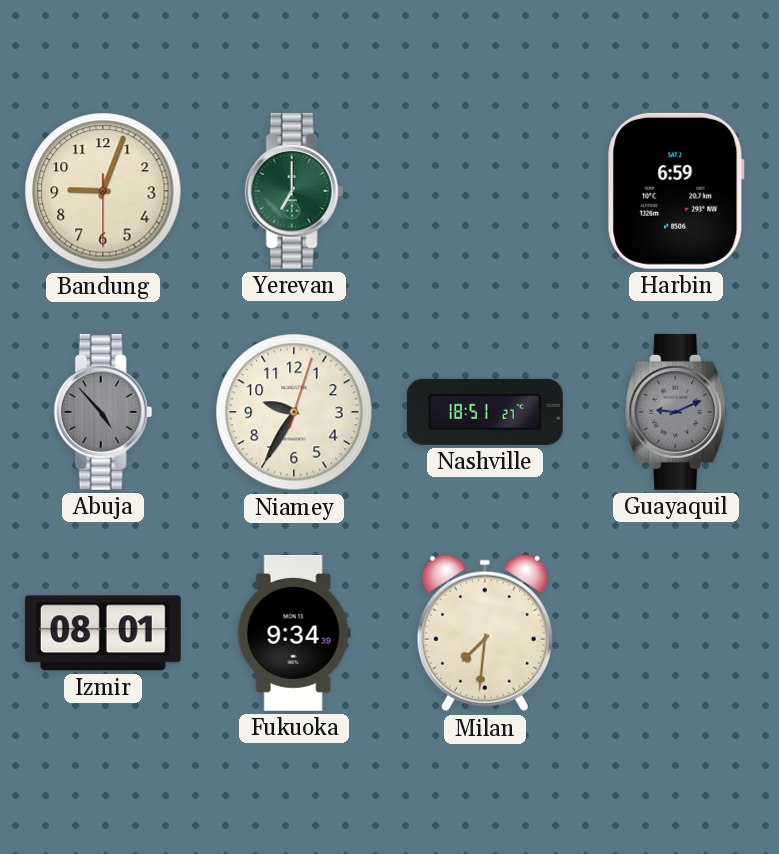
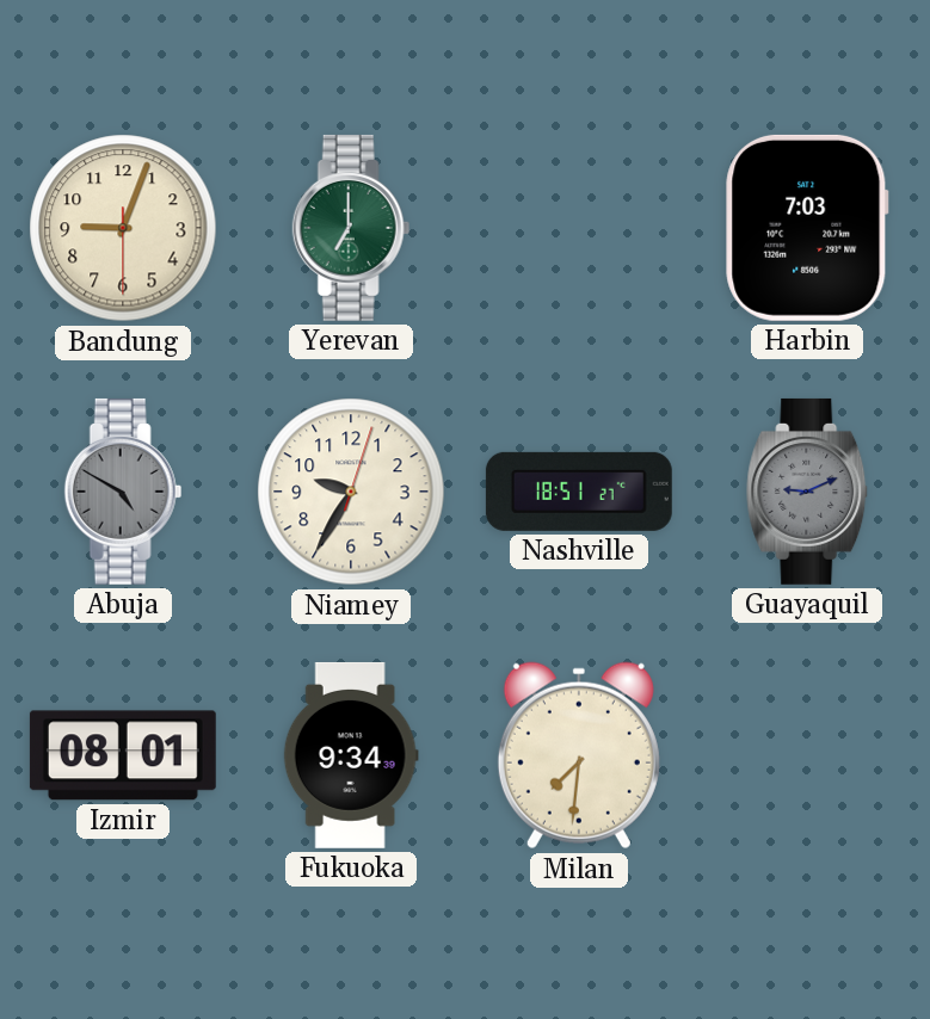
Harbin: 6:59 -> 7:03
Abuja: 4:53 -> 4:50
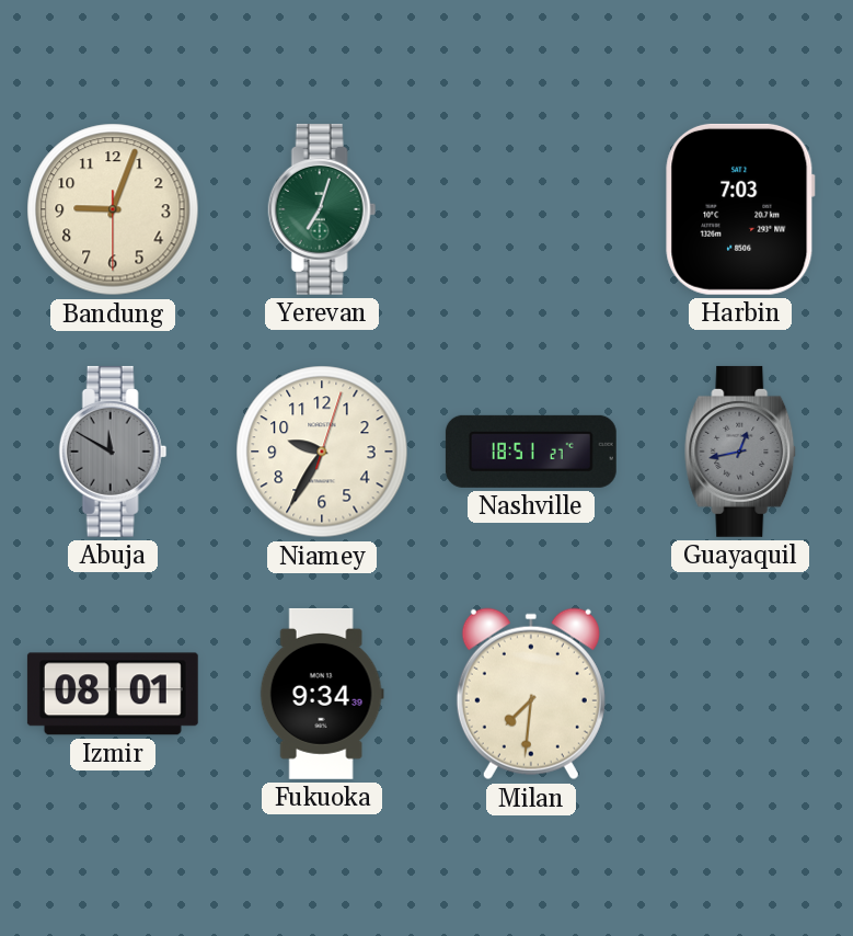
Yerevan: 7:00 -> 7:03
Abuja: 4:50 -> 11:50
Guayaquil: 9:11 -> 12:43
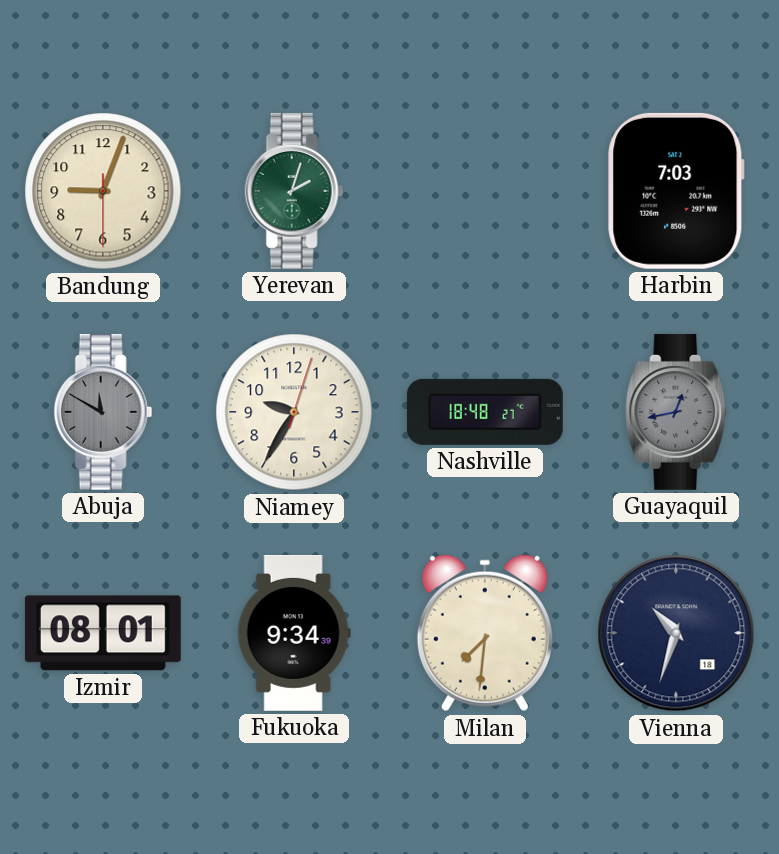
Yerevan: 7:03 -> 2:03
Nashville: 18:51 -> 18:48
Vienna: none -> 10:33
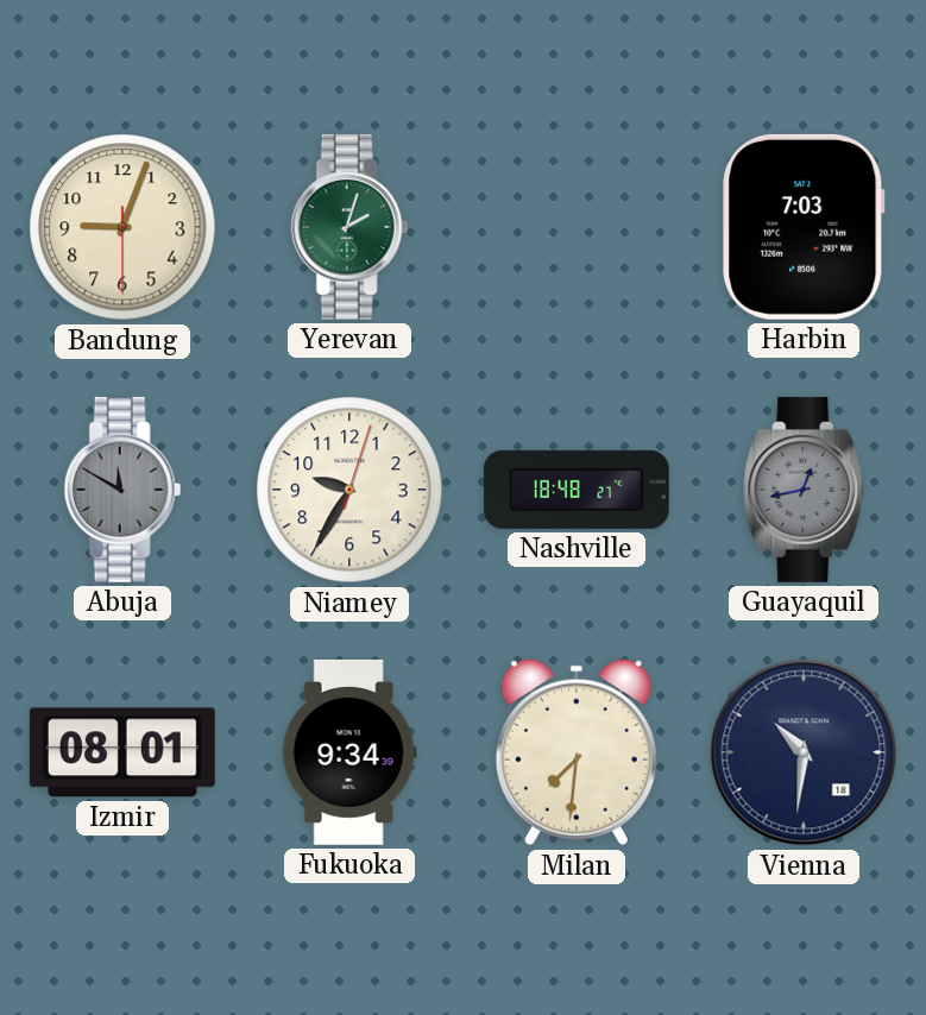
Vienna: 10:33 -> 10:31
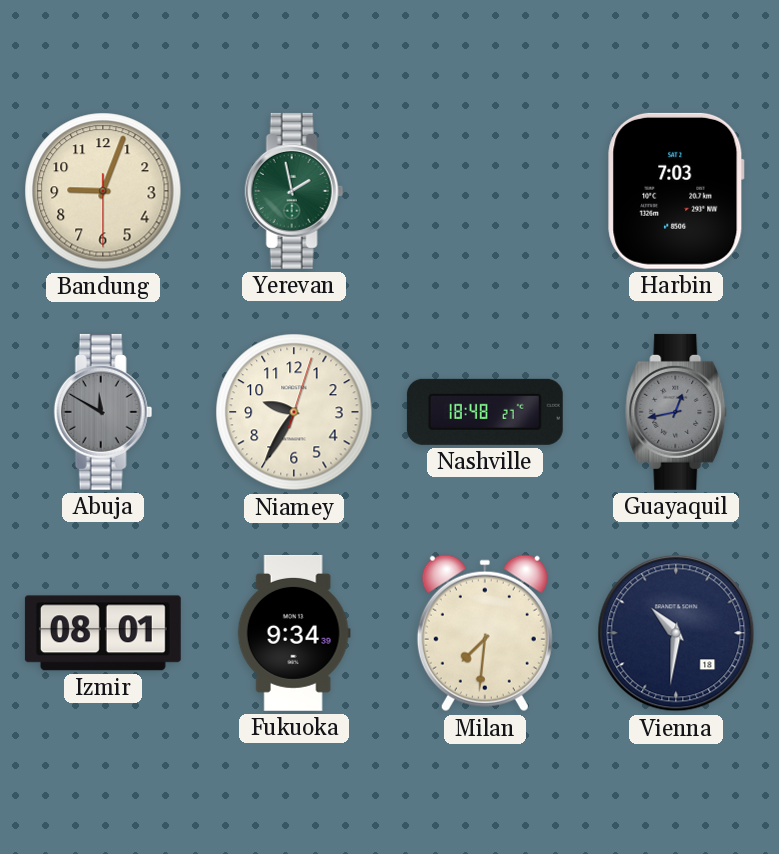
Yerevan: 2:03 -> 1:58
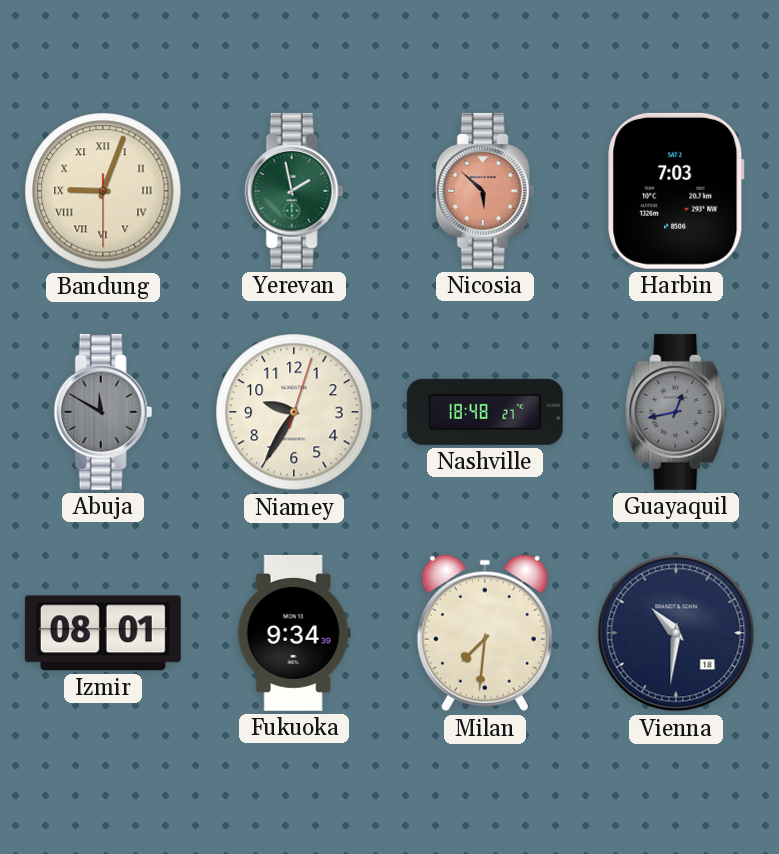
Bandung numerals: Arabic -> Roman
Nicosia: none -> 5:52
